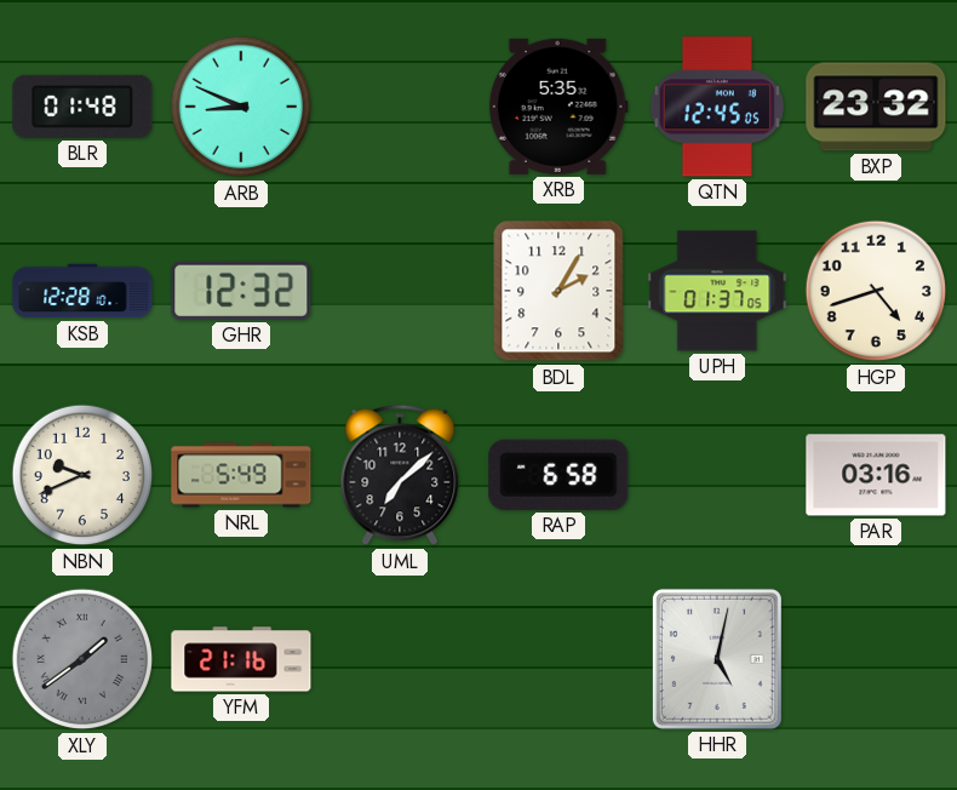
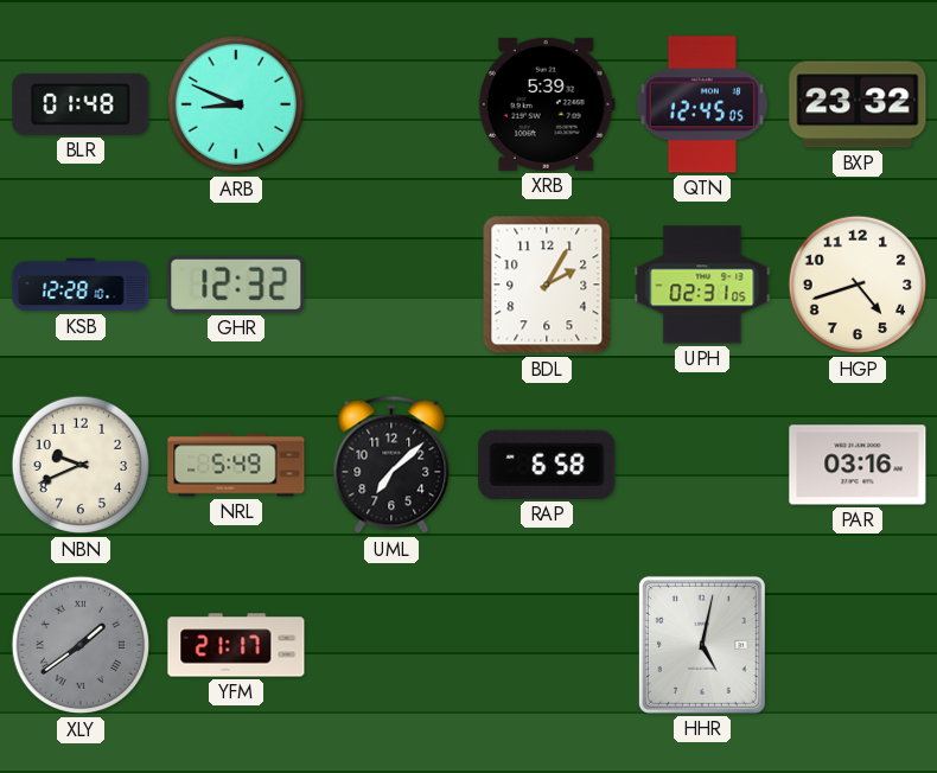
XRB: 5:35 -> 5:39
UPH: 01:37 -> 02:31
YFM: 21:16 -> 21:17
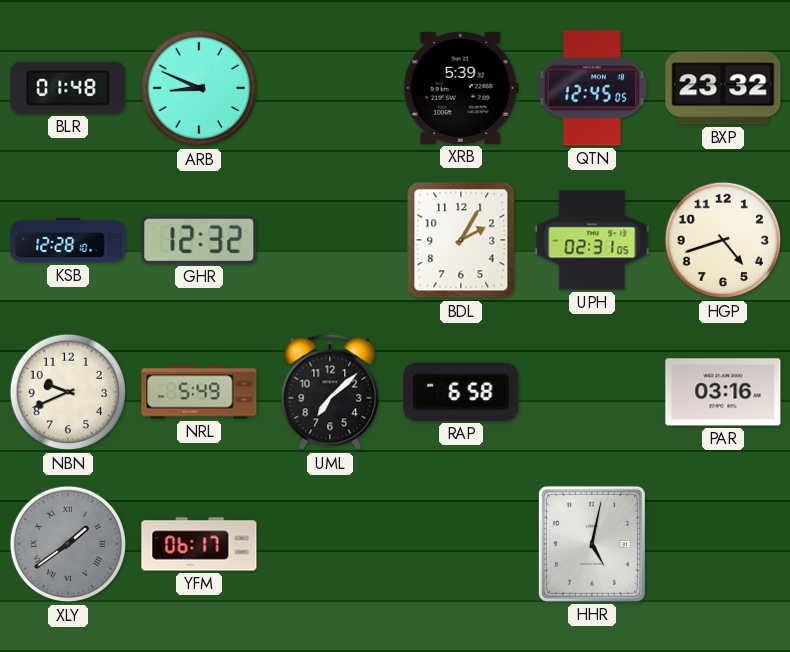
YFM: 21:17 -> 06:17
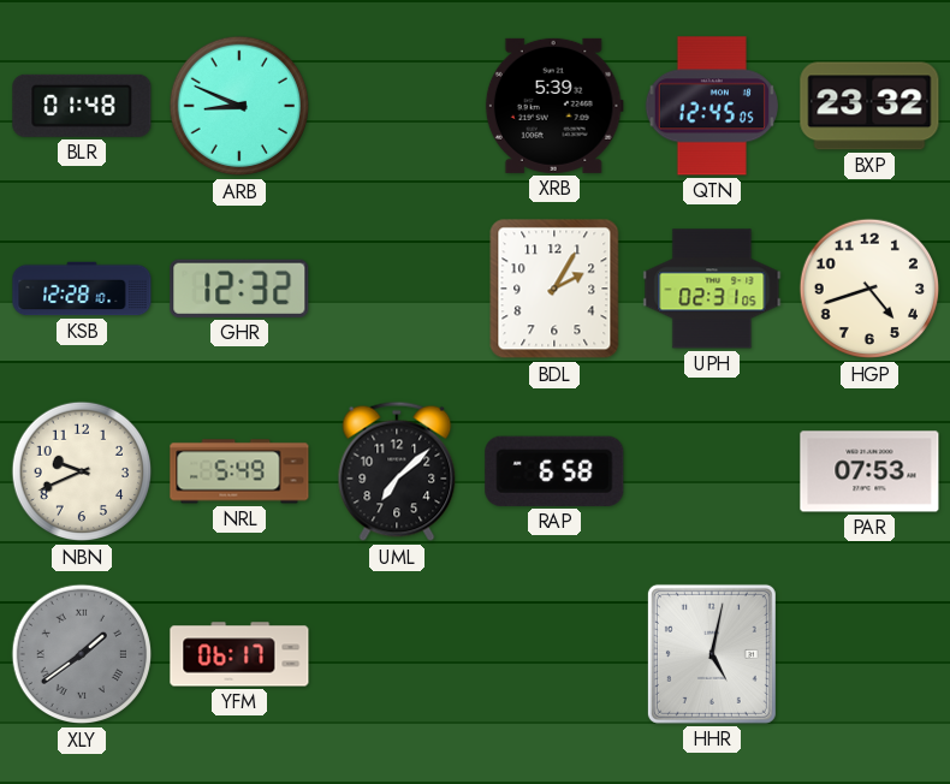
PAR: 03:16 -> 07:53
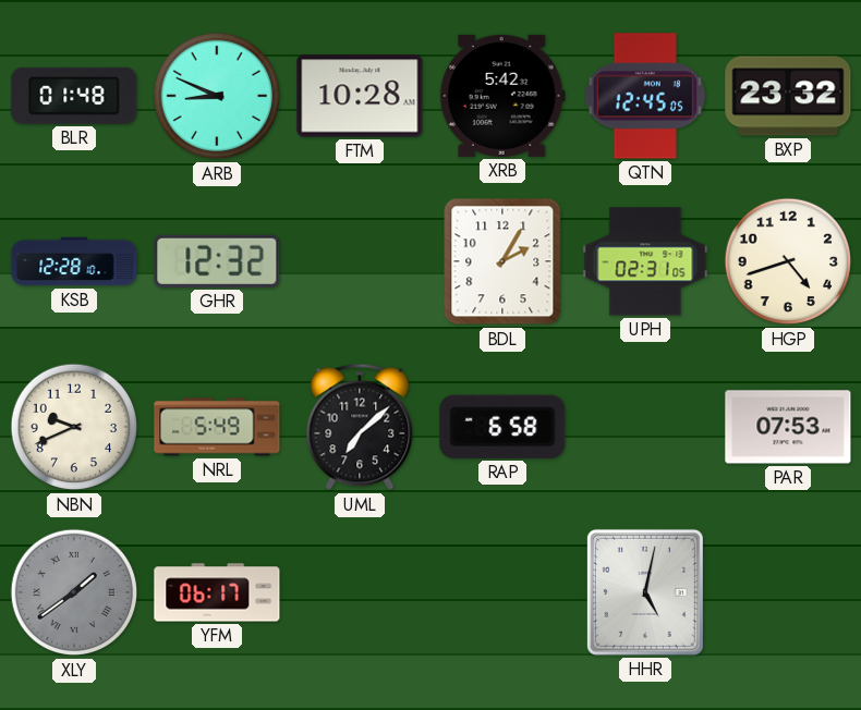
FTM: none -> 10:28
XRB: 5:39 -> 5:42
